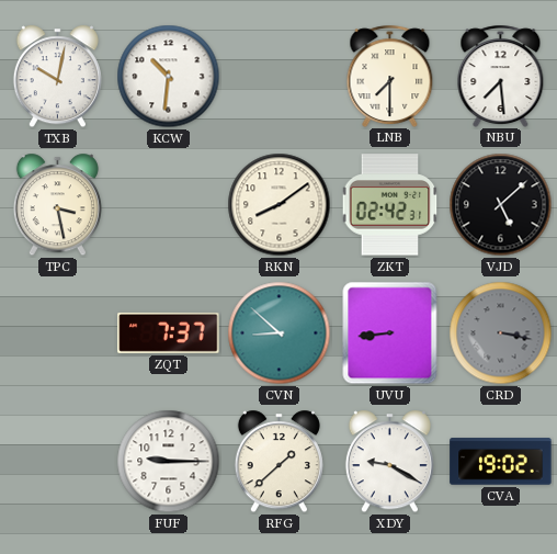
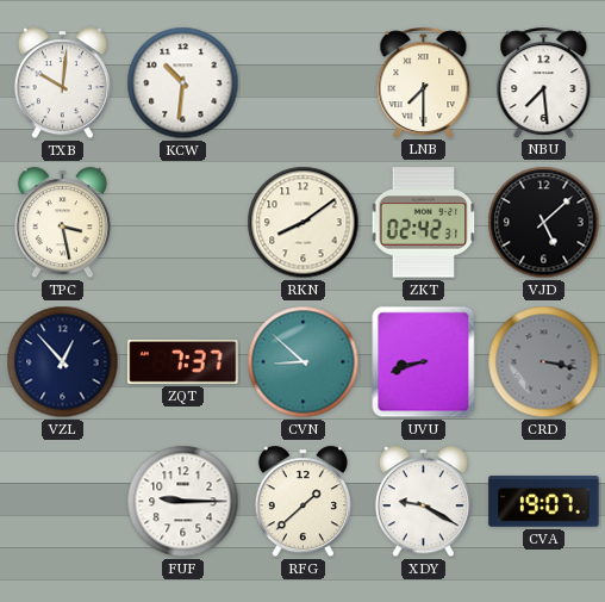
TXB: 10:02 -> 10:01
VZL: none -> 12:53
UVU: 8:44 -> 8:42
CVA: 19:02 -> 19:07
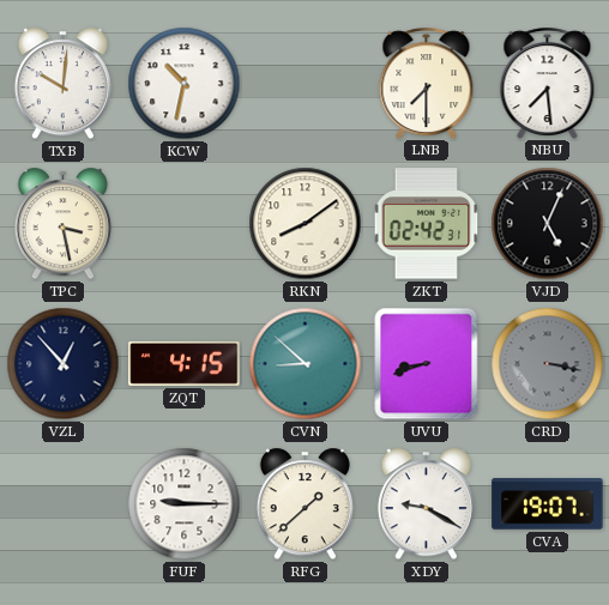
KCW: 10:31 -> 10:32
VJD: 5:08 -> 5:04
ZQT: 7:37 -> 4:15
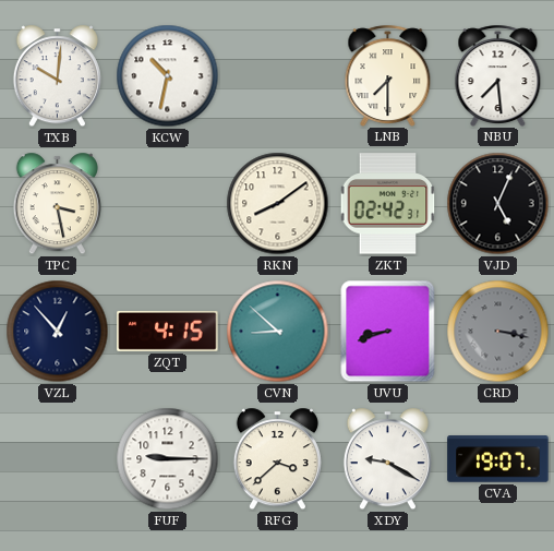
RFG: 1:38 -> 3:38
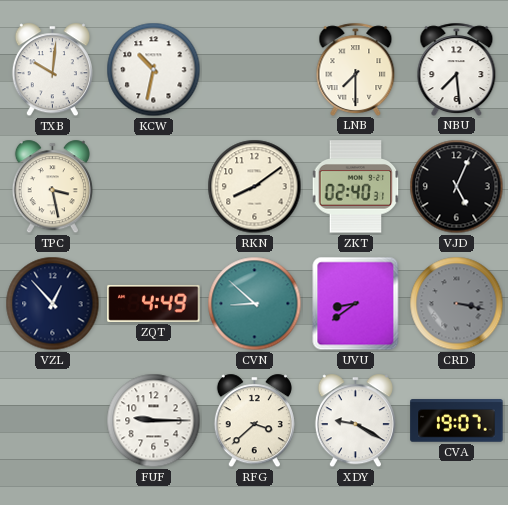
ZKT: 02:42 -> 02:40
ZQT: 4:15 -> 4:49
UVU: 8:42 -> 8:39
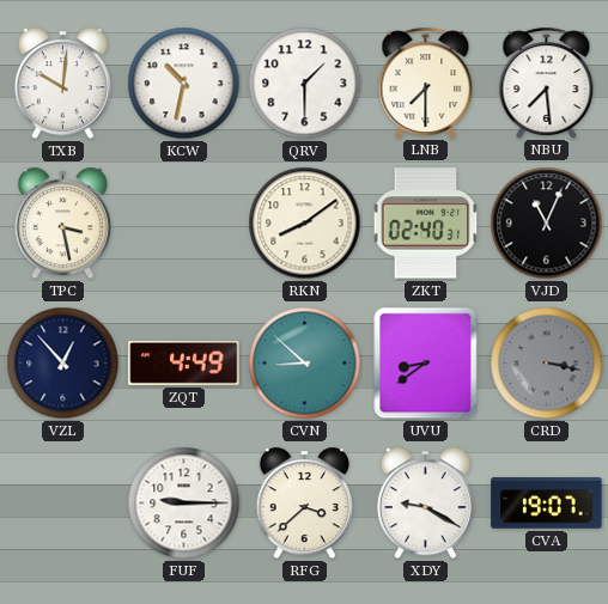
QRV: none -> 1:30
VJD: 5:04 -> 11:04
